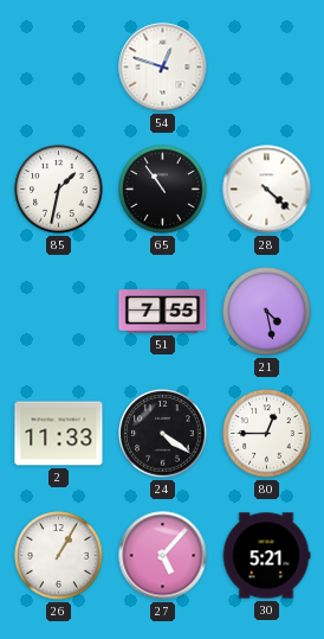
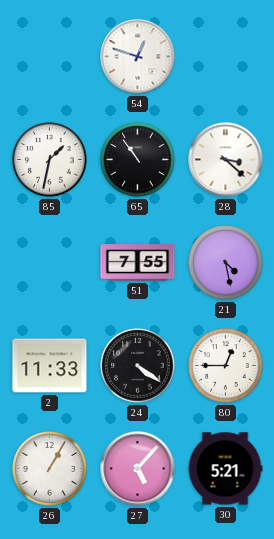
28: 4:22 -> 3:22
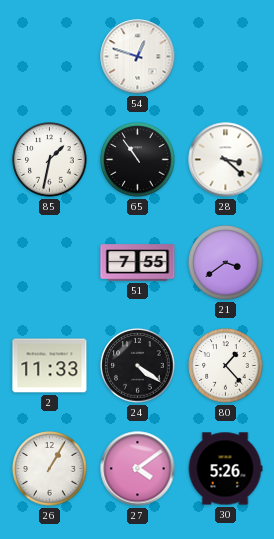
21: 4:28 -> 3:39
80: 12:45 -> 1:23
27: 5:07 -> 4:09
30: 5:21 -> 5:26
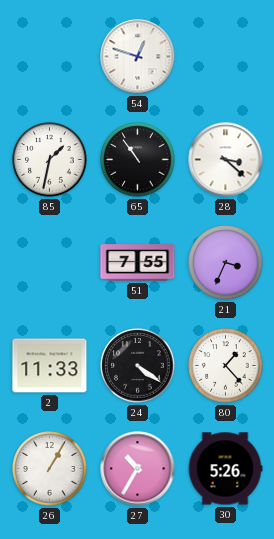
21: 3:39 -> 3:34
27: 4:09 -> 10:35
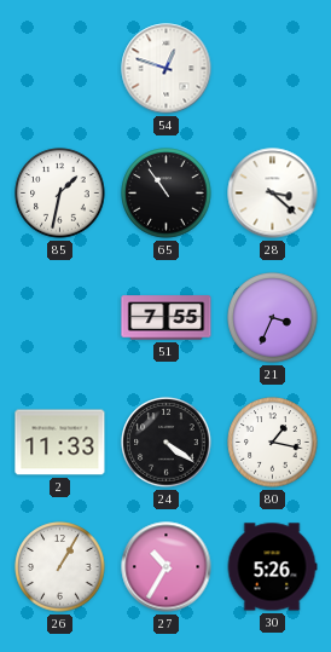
80: 1:23 -> 1:17
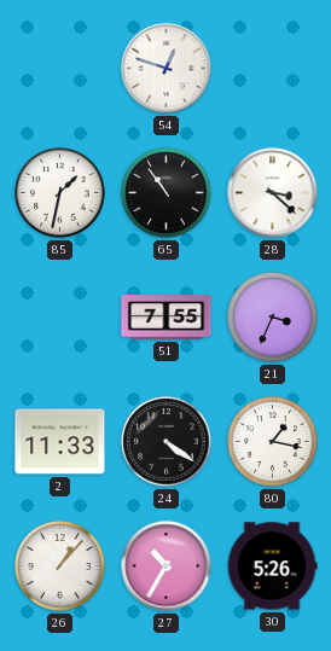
26: 1:05 -> 1:07
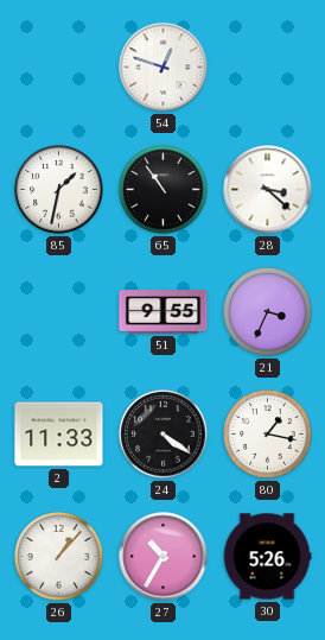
51: 7:55 -> 9:55
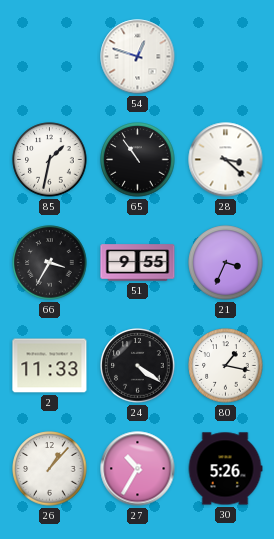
66: none -> 3:35
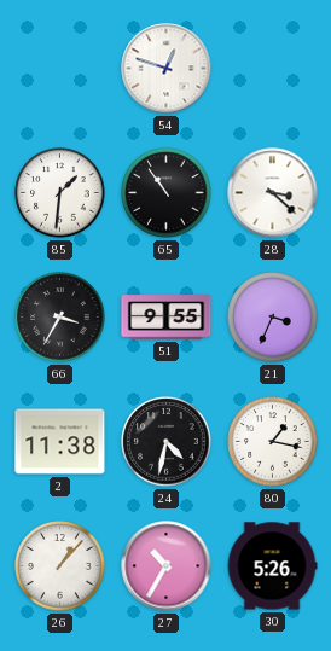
85: 1:32 -> 1:31
2: 11:33 -> 11:38
24: 4:21 -> 4:32
